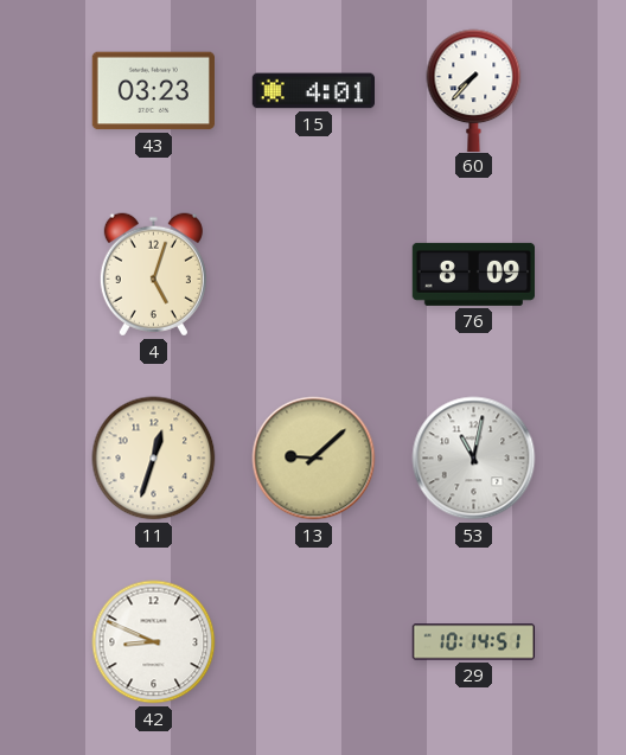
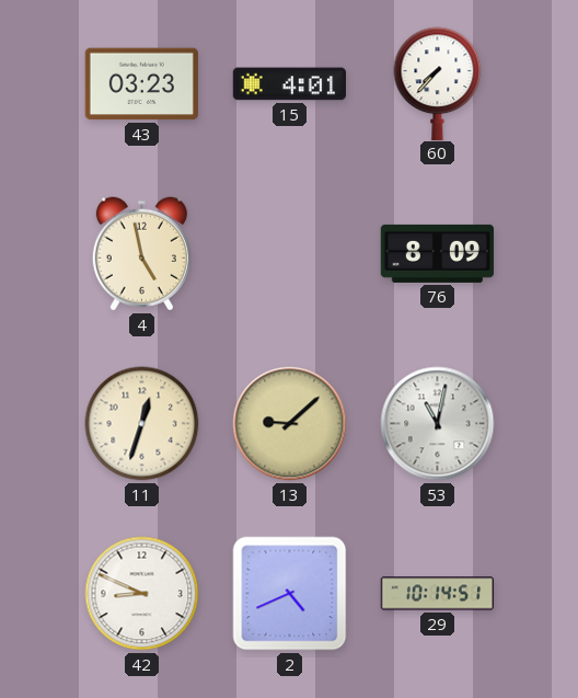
4: 5:03 -> 4:58
2: none -> 4:41
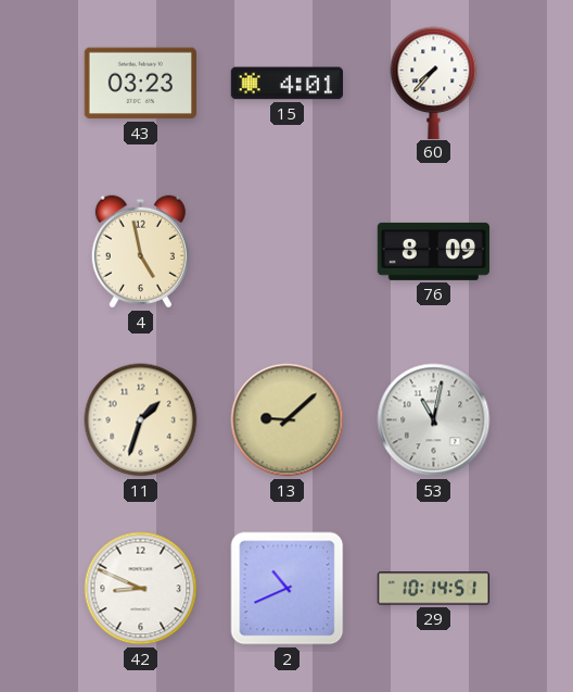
11: 12:33 -> 1:33
2: 4:41 -> 10:41
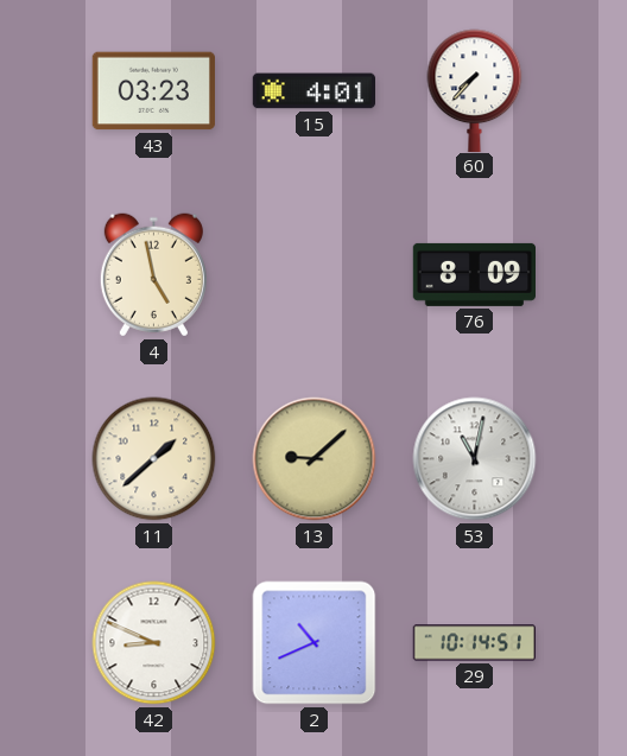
11: 1:33 -> 1:38
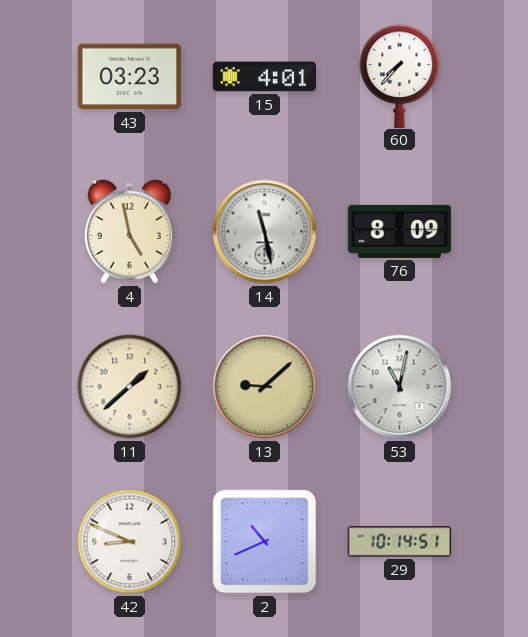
14: none -> 11:28
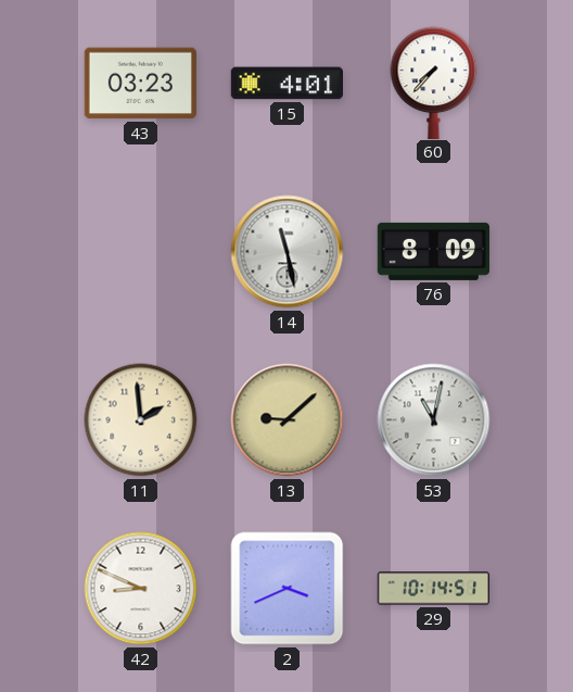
4: 4:58 -> none
11: 1:38 -> 1:59
2: 10:41 -> 3:41
